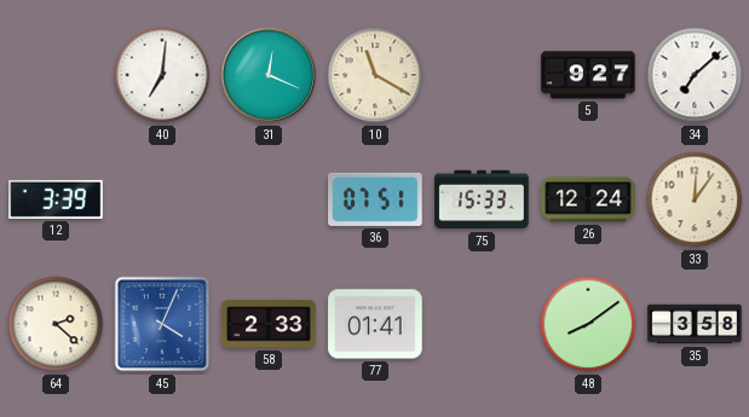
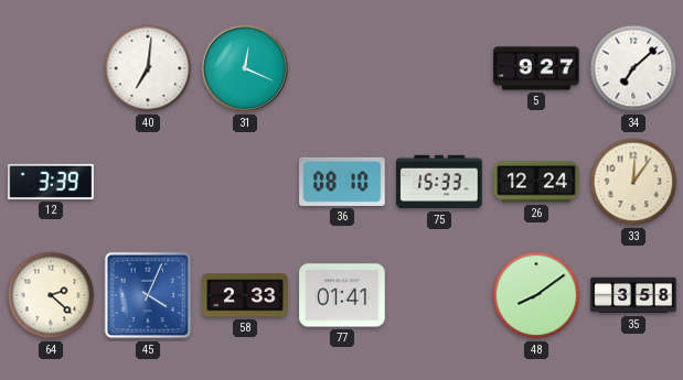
10: 11:20 -> none
36: 07:51 -> 08:10
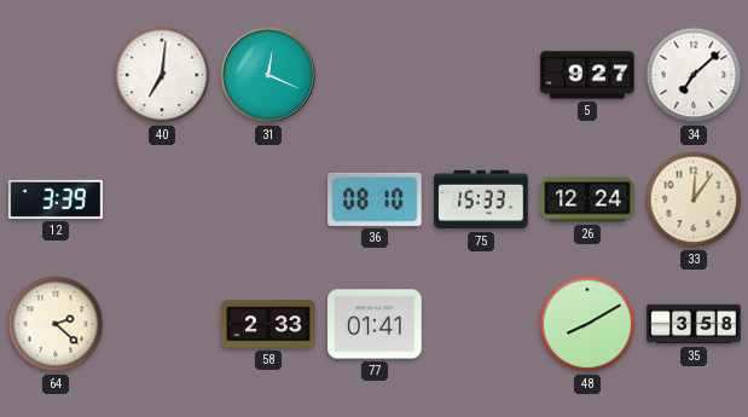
45: 4:04 -> none
48: 8:09 -> 8:10
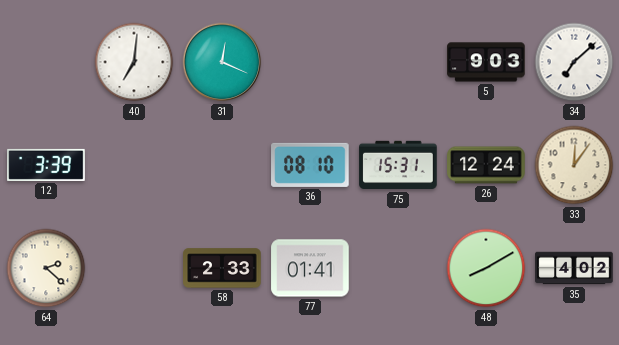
5: 9:27 -> 9:03
75: 15:33 -> 15:31
35: 3:58 -> 4:02
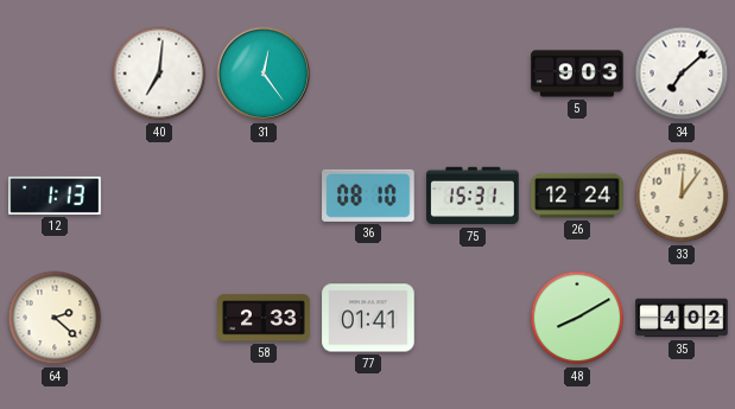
31: 12:19 -> 12:24
12: 3:39 -> 1:13
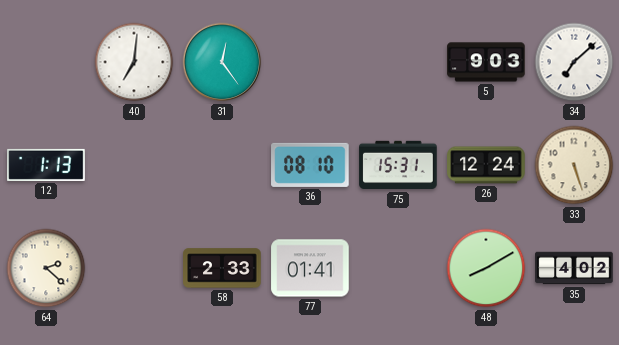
33: 12:06 -> 5:27
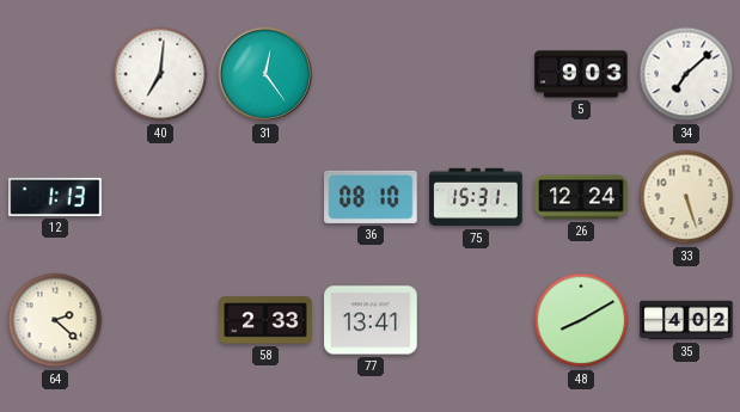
77: 01:41 -> 13:41
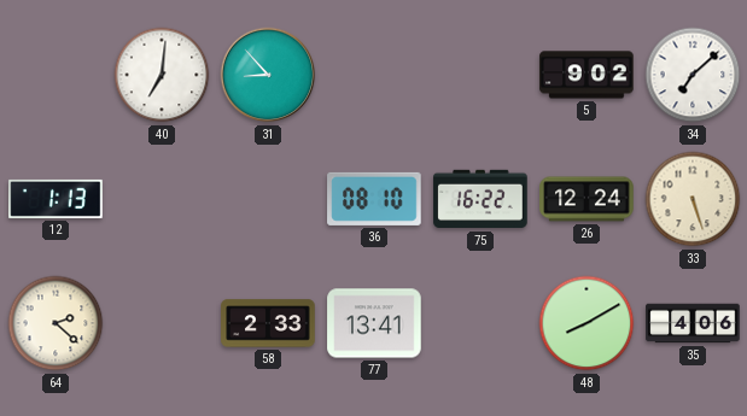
31: 12:24 -> 8:53
5: 9:03 -> 9:02
75: 15:31 -> 16:22
35: 4:02 -> 4:06
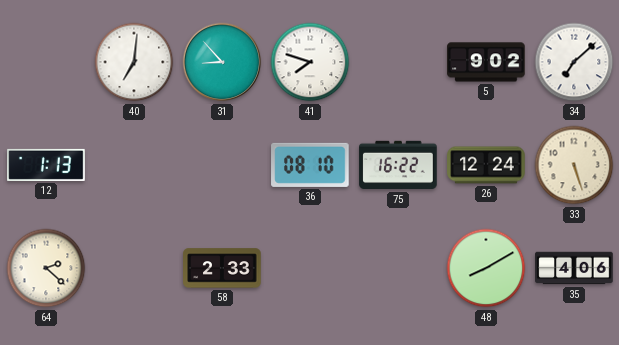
41: none -> 7:48
77: 13:41 -> none
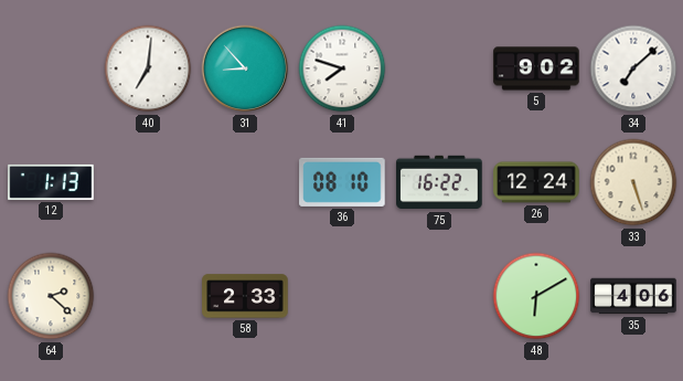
48: 8:10 -> 6:10
